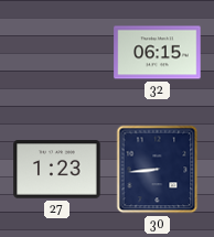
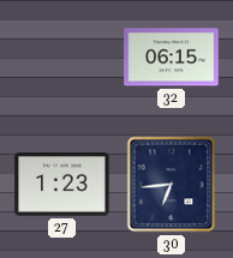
30: 8:44 -> 6:44
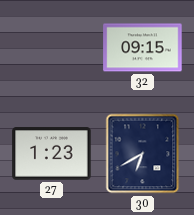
32: 06:15 -> 09:15
30: 6:44 -> 6:40
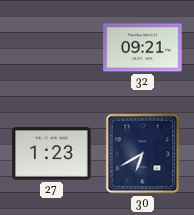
32: 09:15 -> 09:21
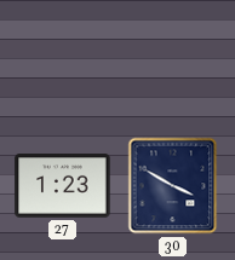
32: 09:21 -> none
30: 6:40 -> 3:50
